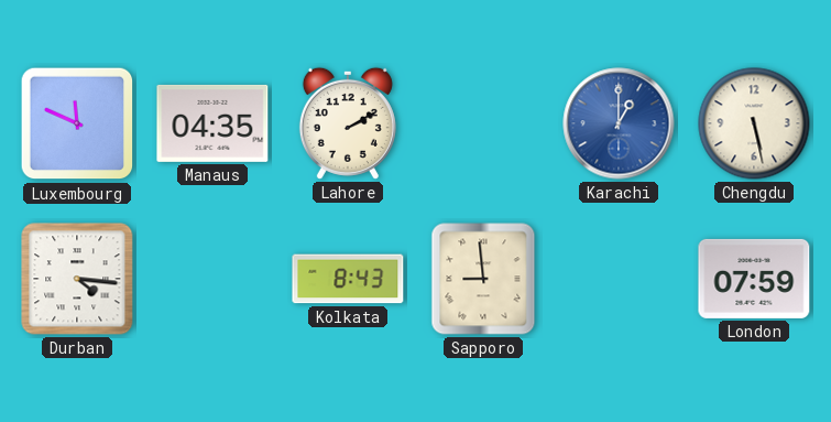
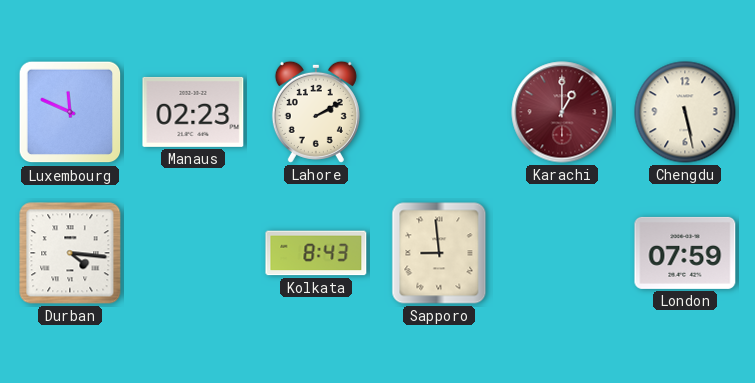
Manaus: 04:35 -> 02:23
Karachi dial: blue -> burgundy
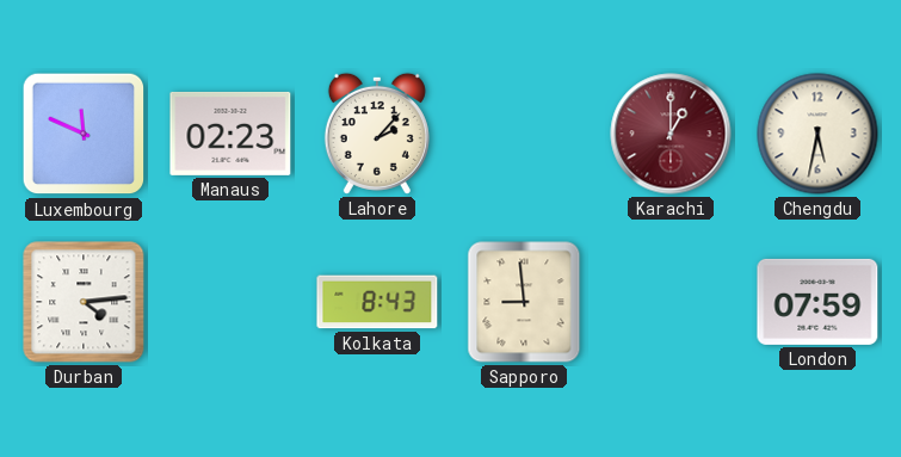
Lahore: 2:10 -> 2:07
Chengdu: 5:28 -> 5:32
Durban: 4:16 -> 4:14
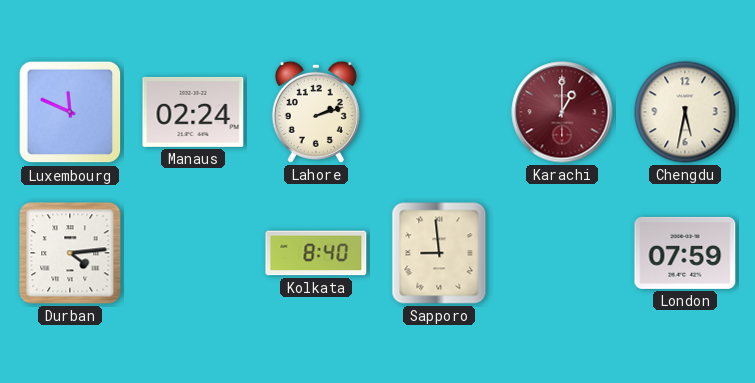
Manaus: 02:23 -> 02:24
Lahore: 2:07 -> 2:12
Kolkata: 8:43 -> 8:40
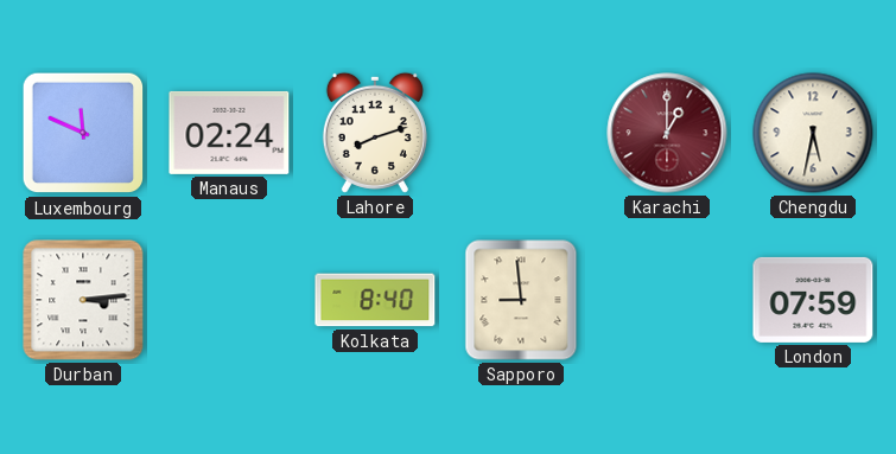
Lahore: 2:12 -> 8:12
Durban: 4:14 -> 3:14
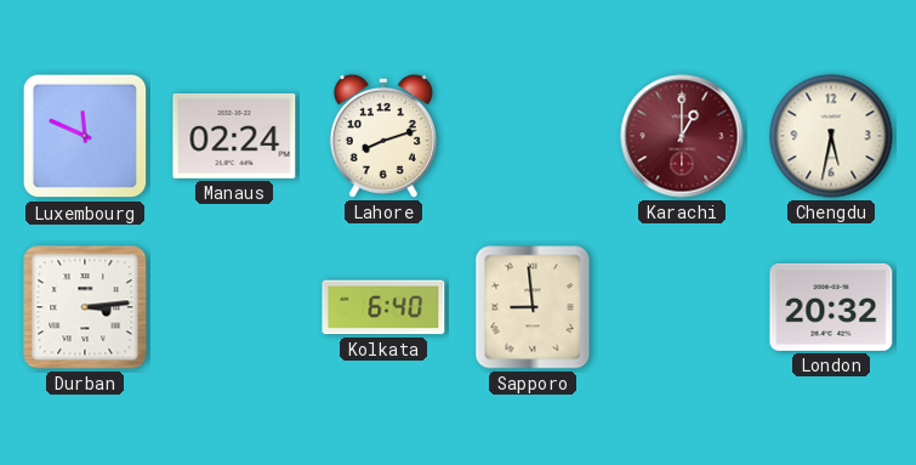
Kolkata: 8:40 -> 6:40
London: 07:59 -> 20:32
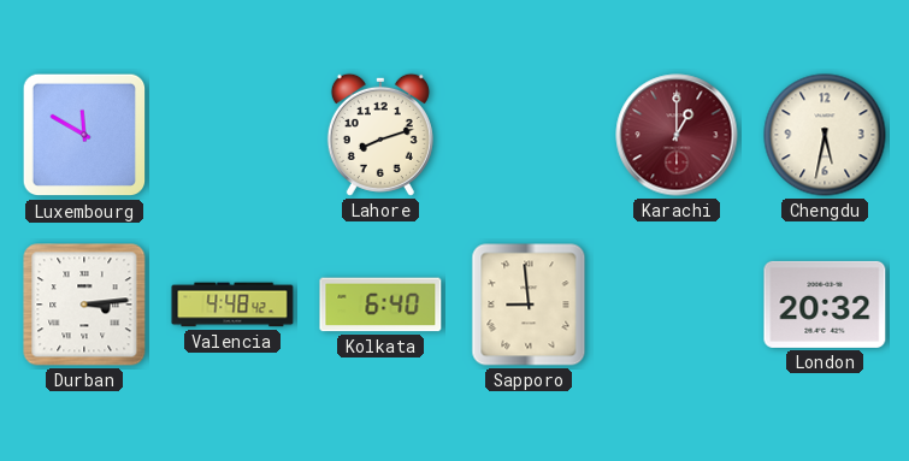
Luxembourg: 11:49 -> 11:50
Manaus: 02:24 -> none
Valencia: none -> 4:48
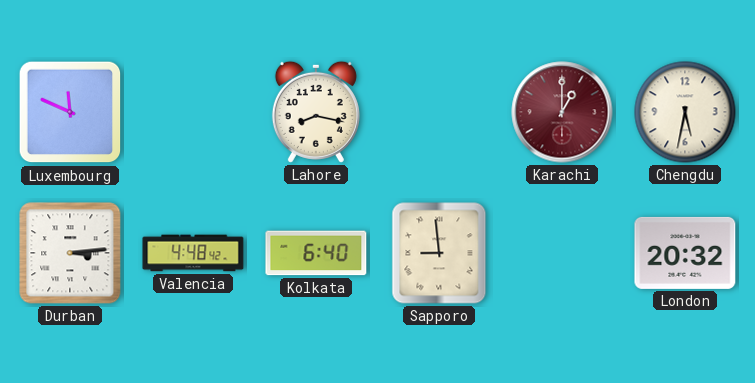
Luxembourg: 11:50 -> 11:49
Lahore: 8:12 -> 8:17
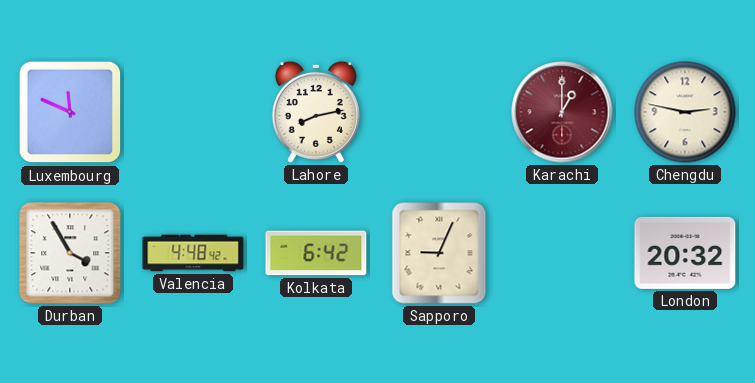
Lahore: 8:17 -> 8:13
Chengdu: 5:32 -> 2:47
Durban: 3:14 -> 3:55
Kolkata: 6:40 -> 6:42
Sapporo: 8:59 -> 9:04
